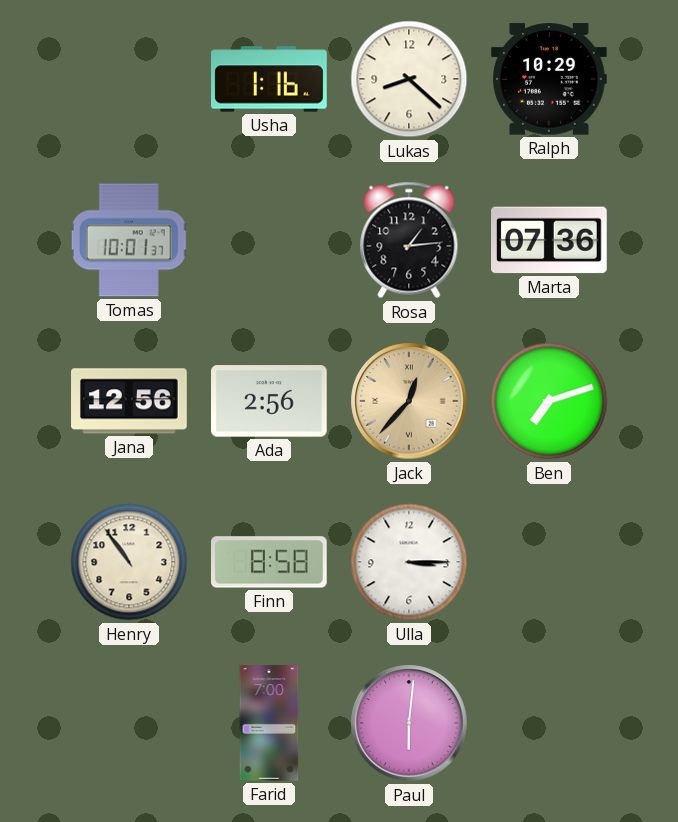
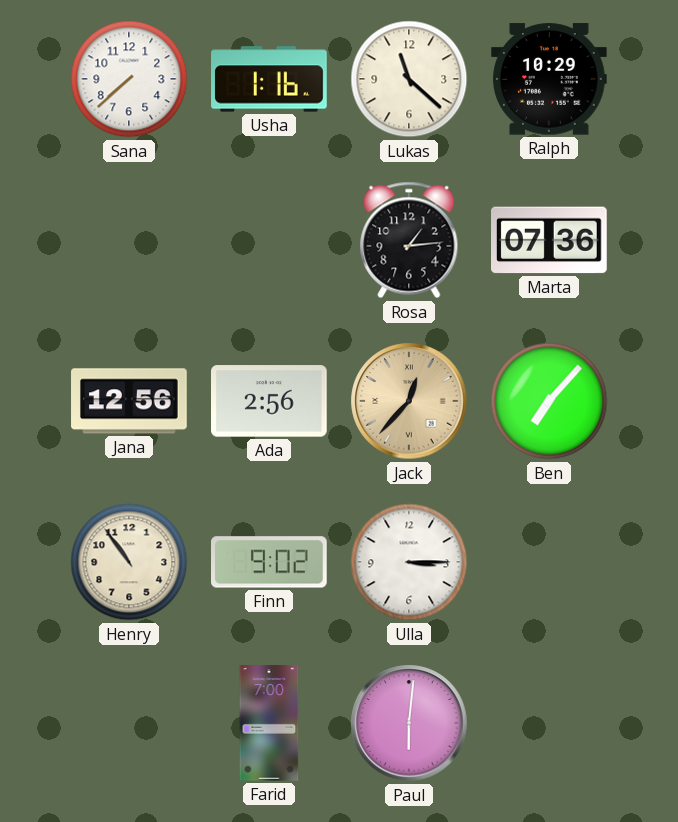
Sana: none -> 7:38
Lukas: 8:22 -> 11:22
Tomas: 10:01 -> none
Ben: 7:12 -> 7:07
Finn: 8:58 -> 9:02
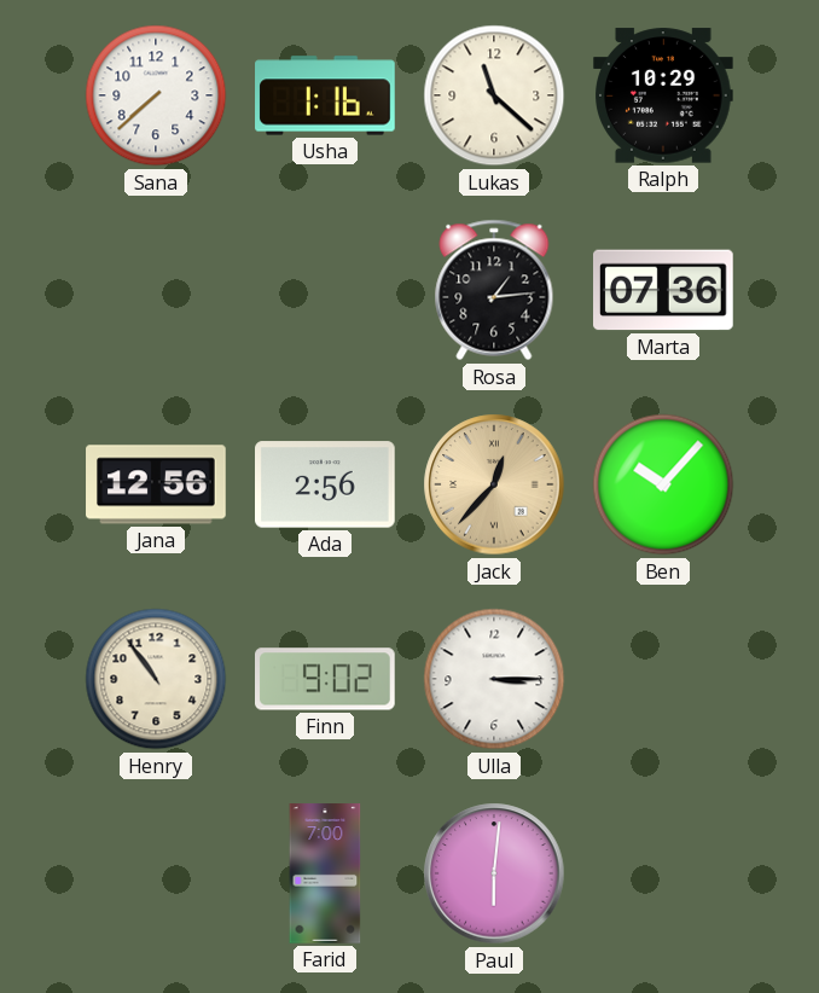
Ben: 7:07 -> 10:07
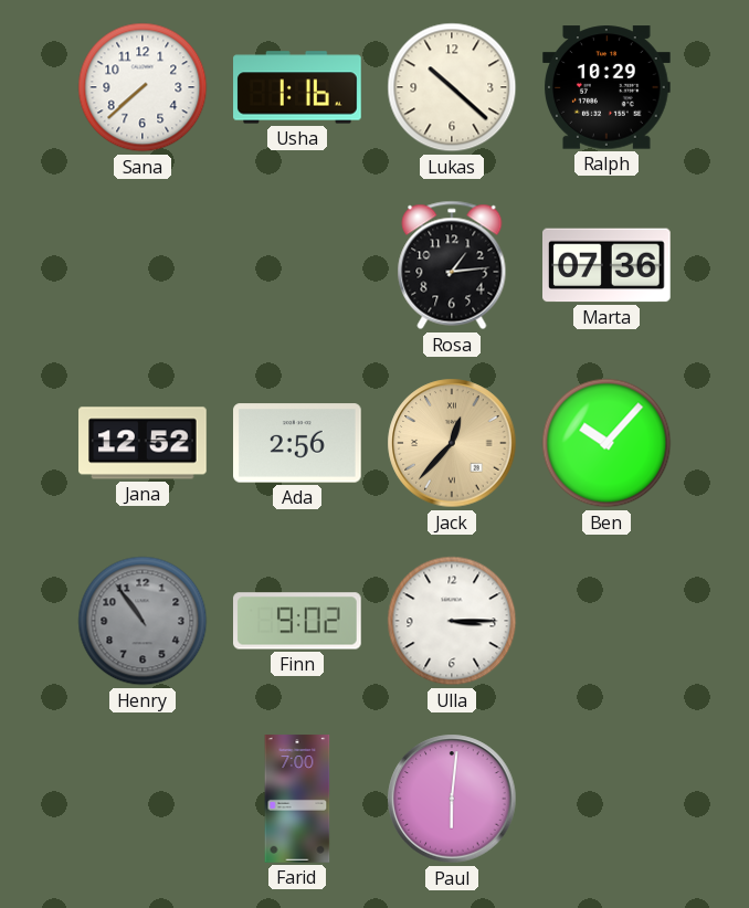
Lukas: 11:22 -> 10:22
Jana: 12:56 -> 12:52
Henry dial: cream -> grey
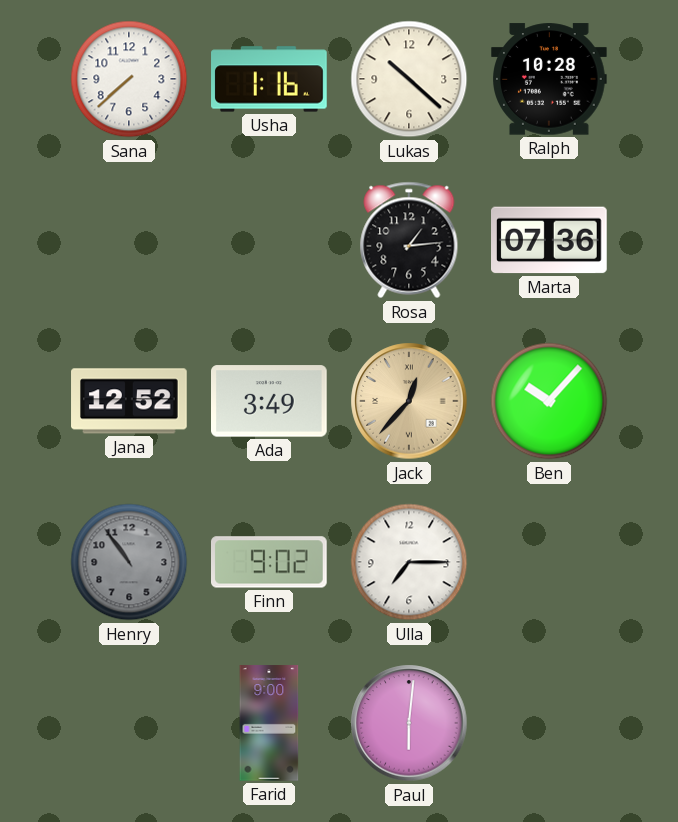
Ralph: 10:29 -> 10:28
Ada: 2:56 -> 3:49
Ulla: 3:15 -> 7:15
Farid: 7:00 -> 9:00
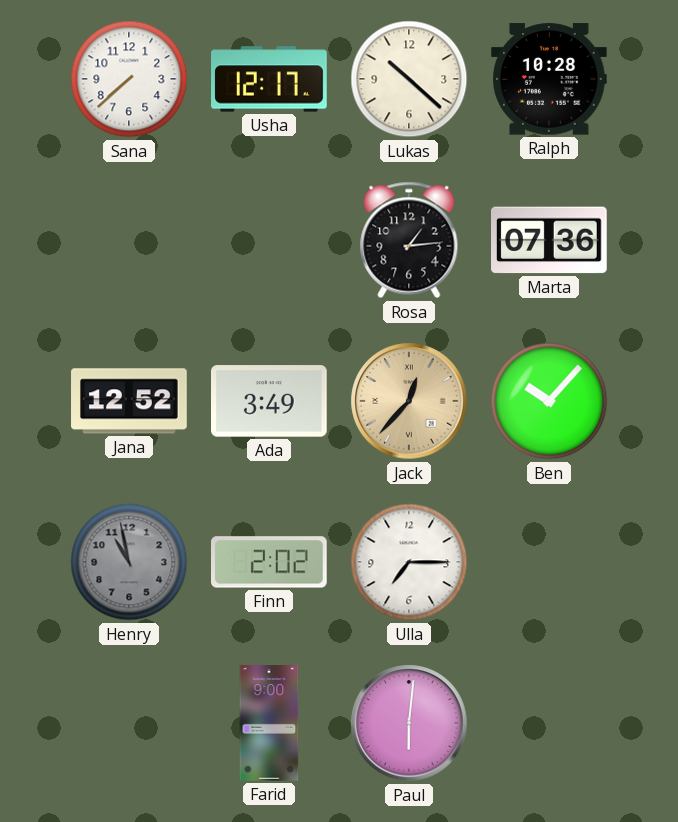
Usha: 1:16 -> 12:17
Henry: 10:54 -> 10:58
Finn: 9:02 -> 2:02
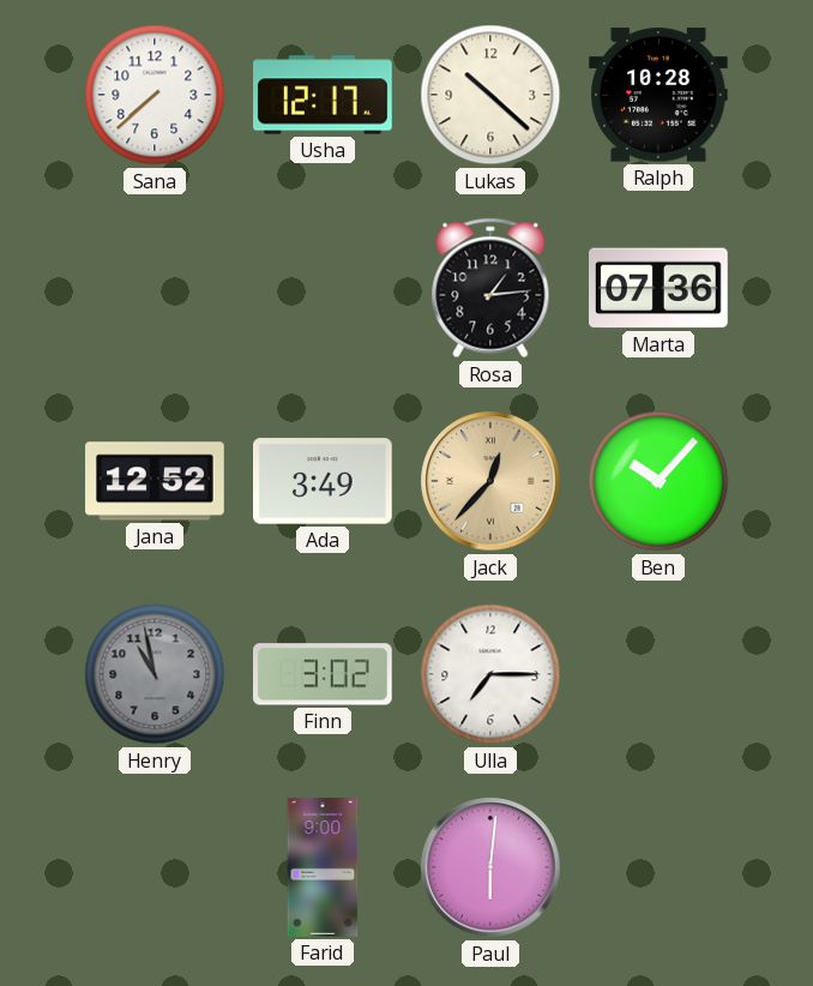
Finn: 2:02 -> 3:02
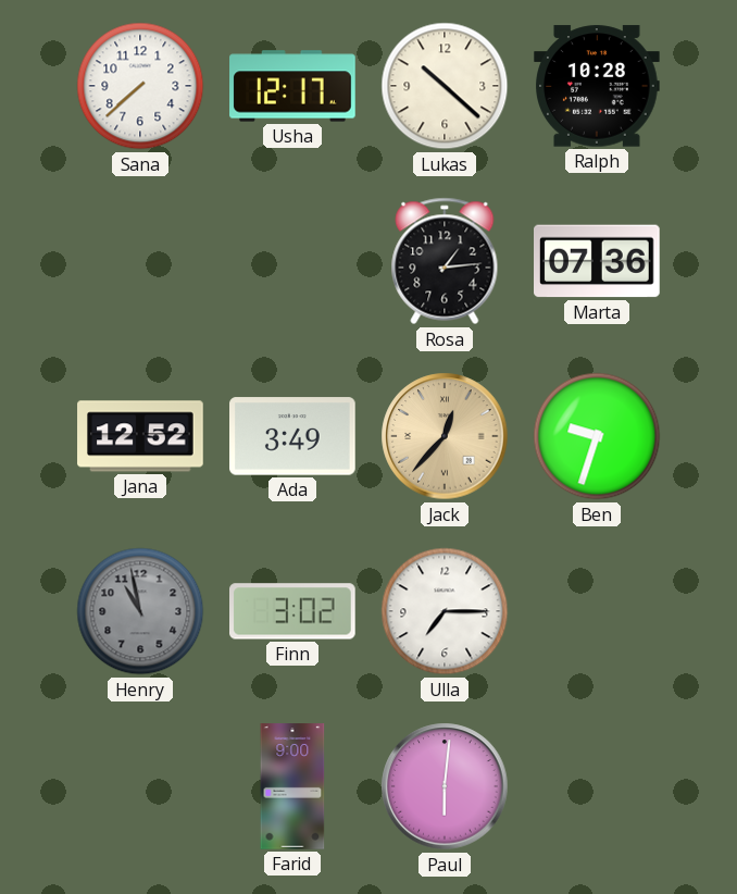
Ben: 10:07 -> 9:33
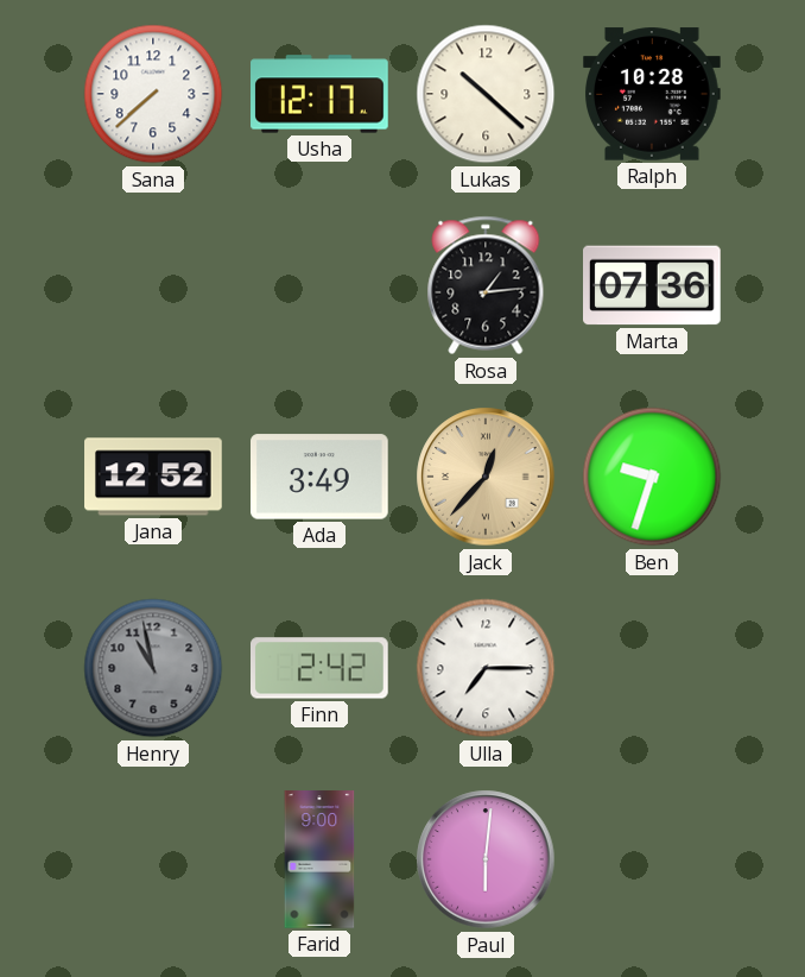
Finn: 3:02 -> 2:42
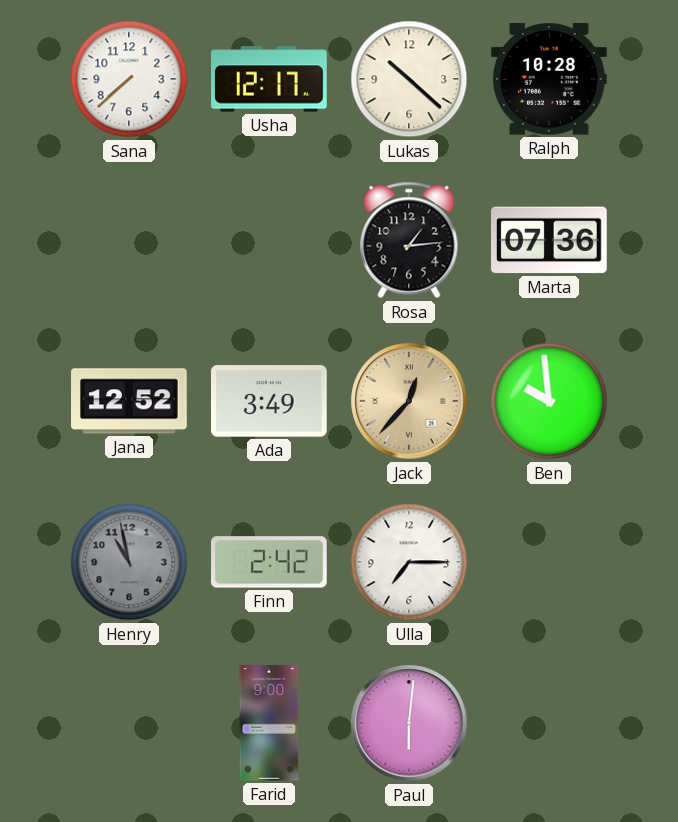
Ben: 9:33 -> 9:59
